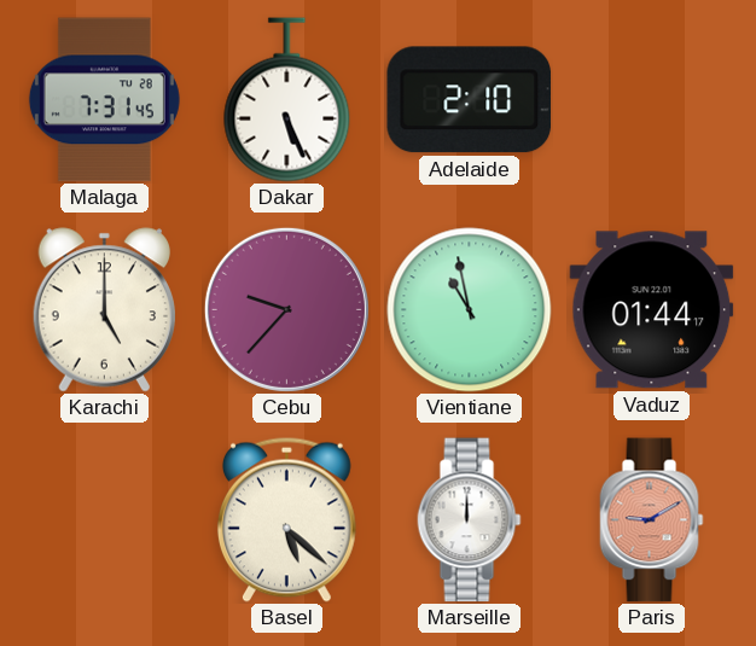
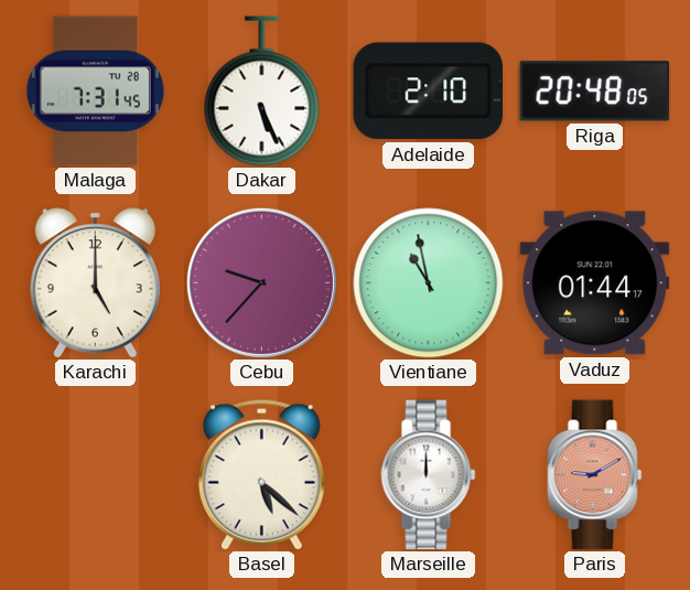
Riga: none -> 20:48
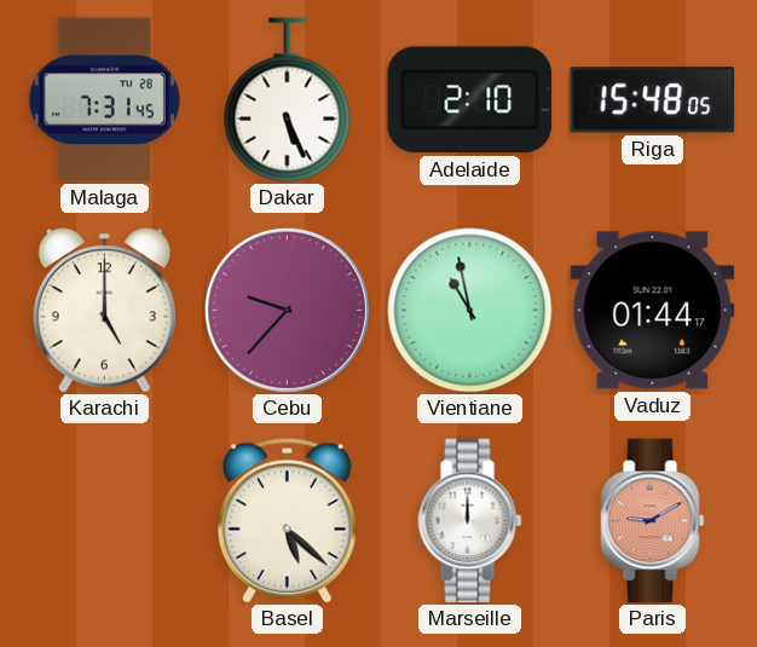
Riga: 20:48 -> 15:48
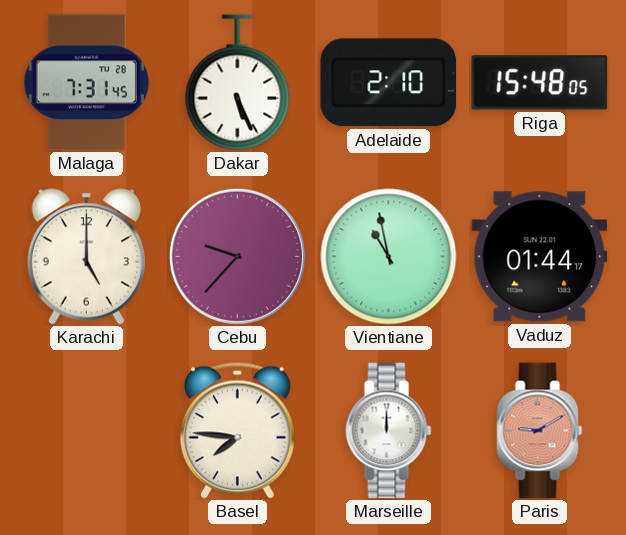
Basel: 5:22 -> 7:46
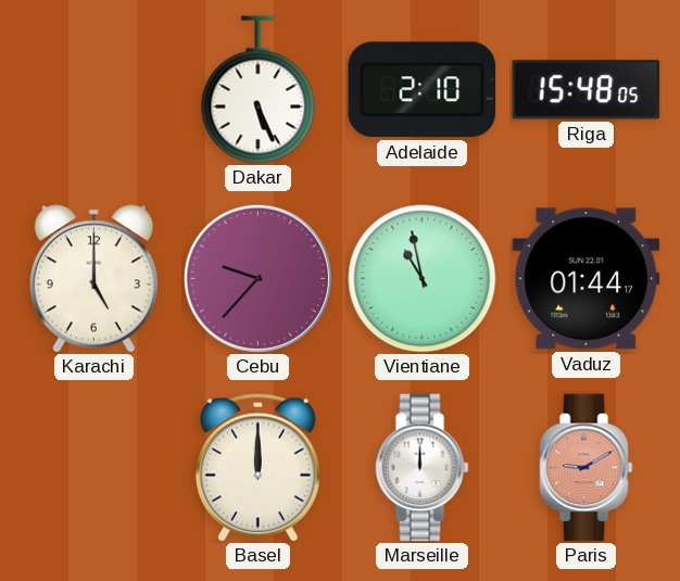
Malaga: 7:31 -> none
Basel: 7:46 -> 12:00
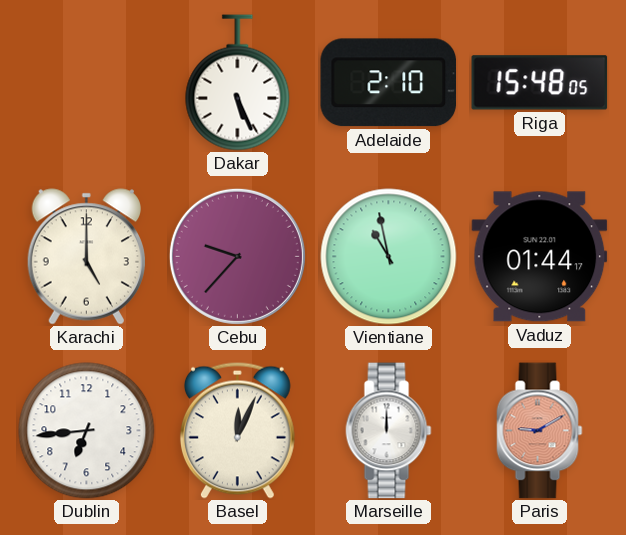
Dublin: none -> 6:44
Basel: 12:00 -> 12:04
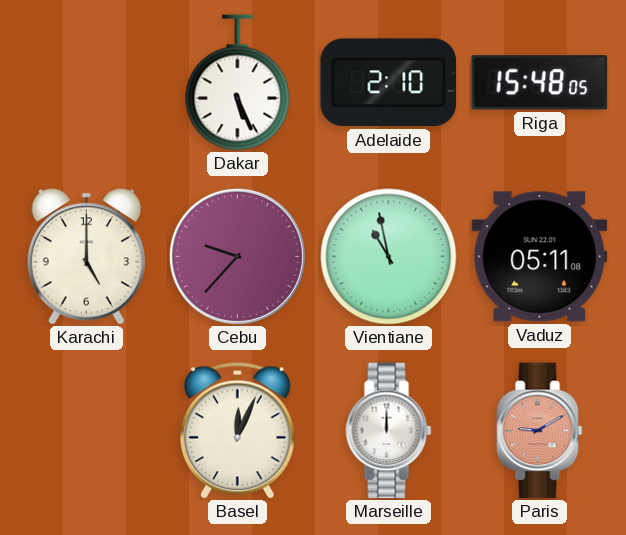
Vaduz: 01:44 -> 05:11
Dublin: 6:44 -> none
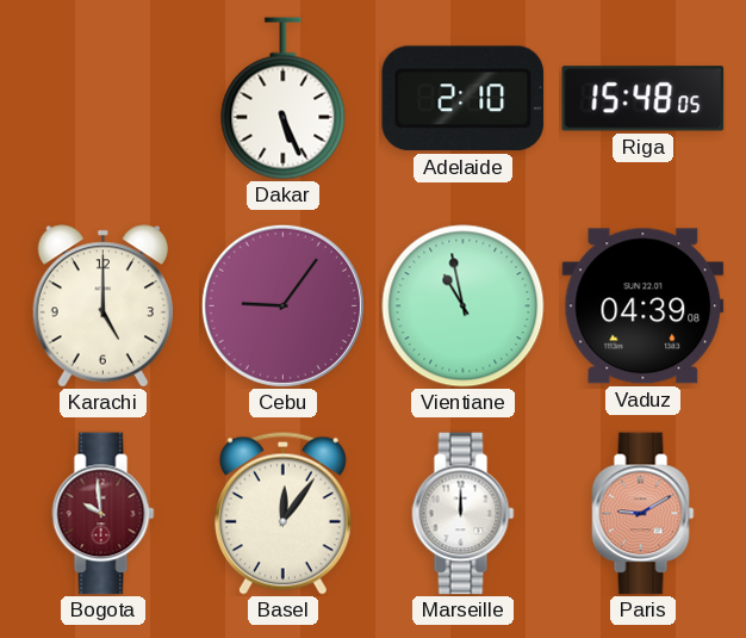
Cebu: 9:37 -> 9:06
Vaduz: 05:11 -> 04:39
Bogota: none -> 9:59
Basel: 12:04 -> 12:06
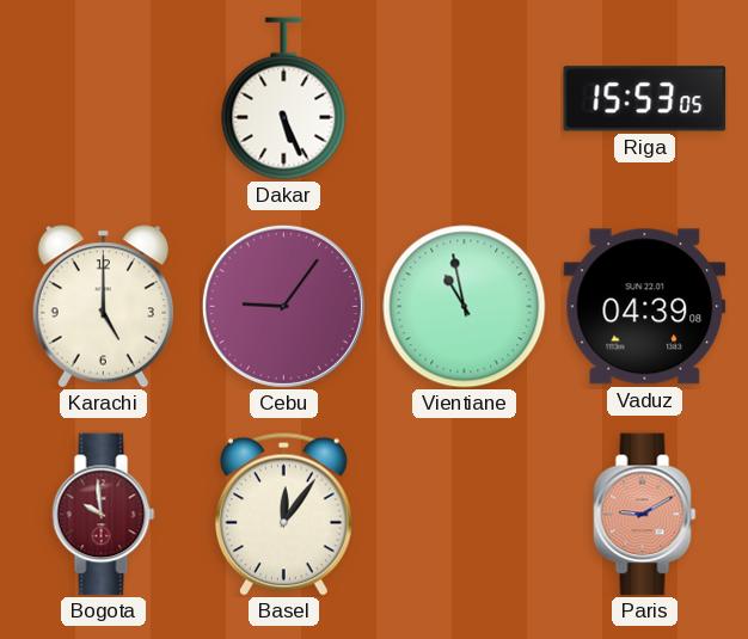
Adelaide: 2:10 -> none
Riga: 15:48 -> 15:53
Marseille: 12:00 -> none
